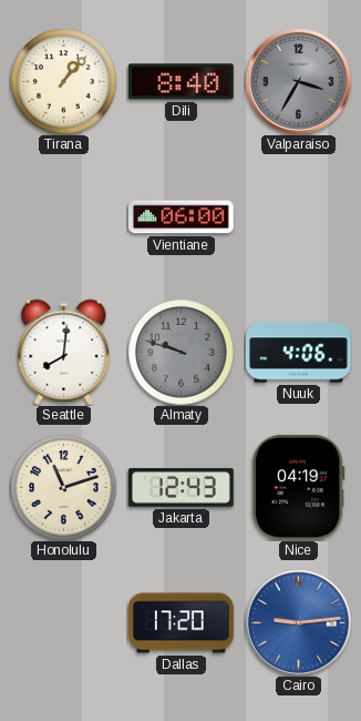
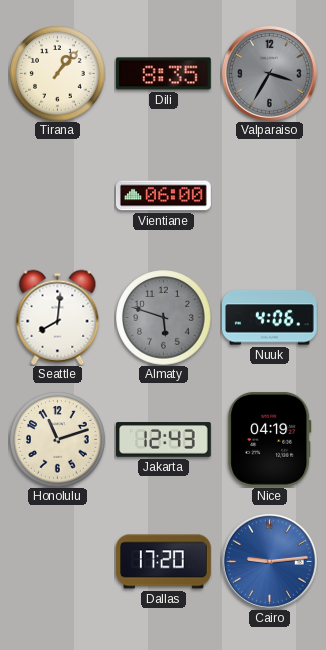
Dili: 8:40 -> 8:35
Almaty: 9:48 -> 5:48
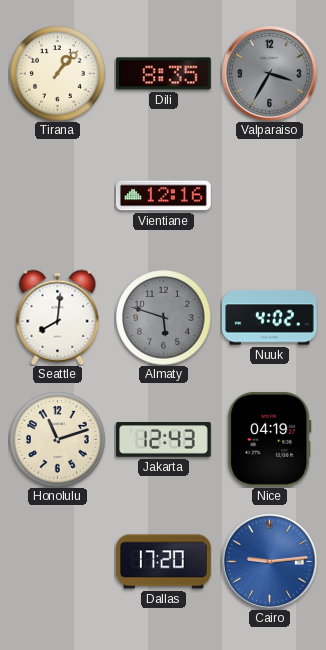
Vientiane: 06:00 -> 12:16
Nuuk: 4:06 -> 4:02
